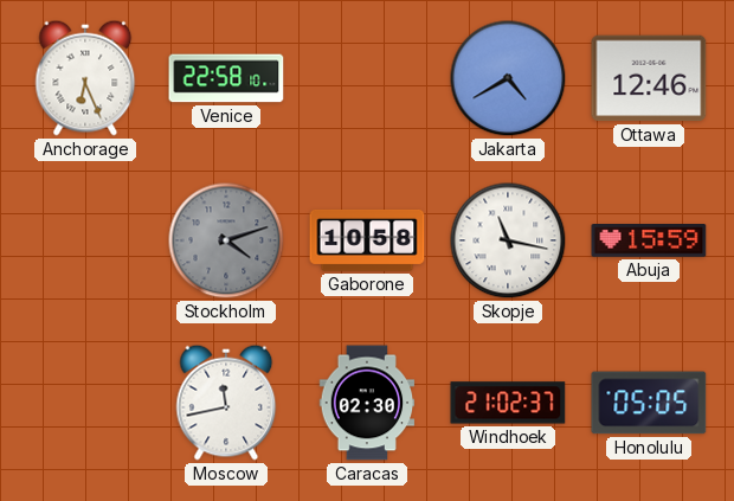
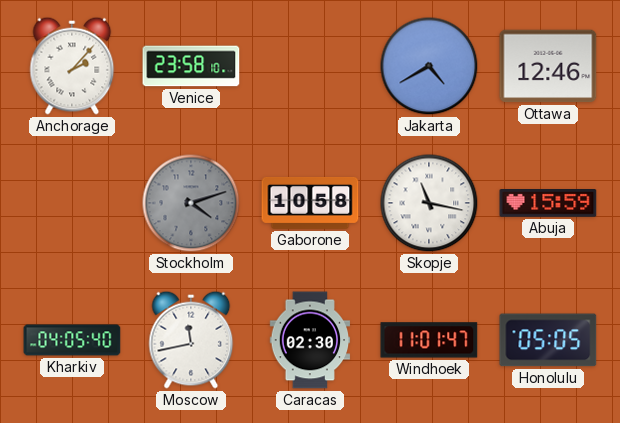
Anchorage: 6:26 -> 2:07
Venice: 22:58 -> 23:58
Kharkiv: none -> 04:05
Windhoek: 21:02 -> 11:01
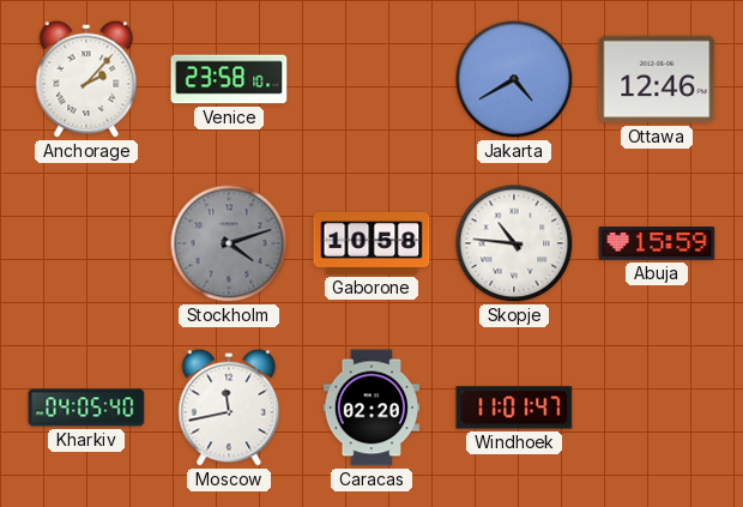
Skopje: 11:17 -> 10:46
Caracas: 02:30 -> 02:20
Honolulu: 05:05 -> none
